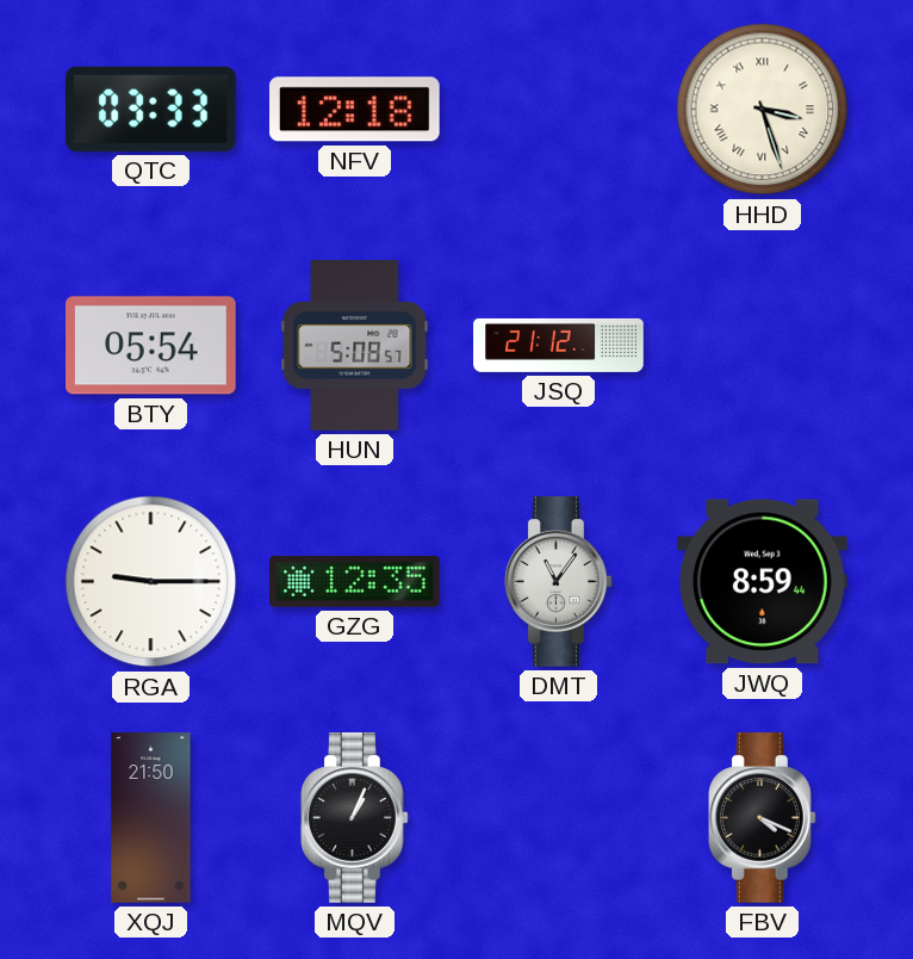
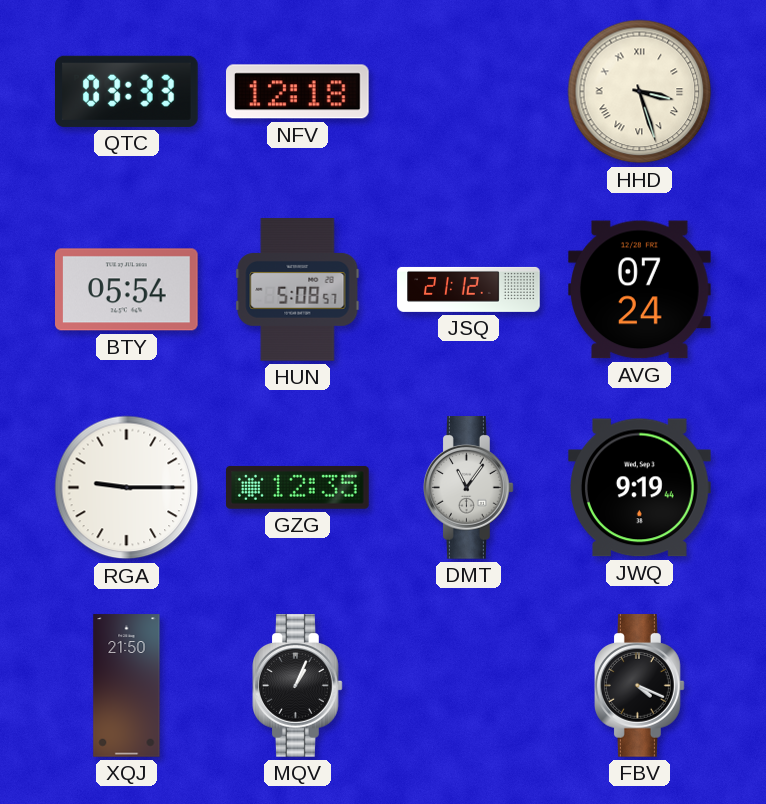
AVG: none -> 07:24
JWQ: 8:59 -> 9:19
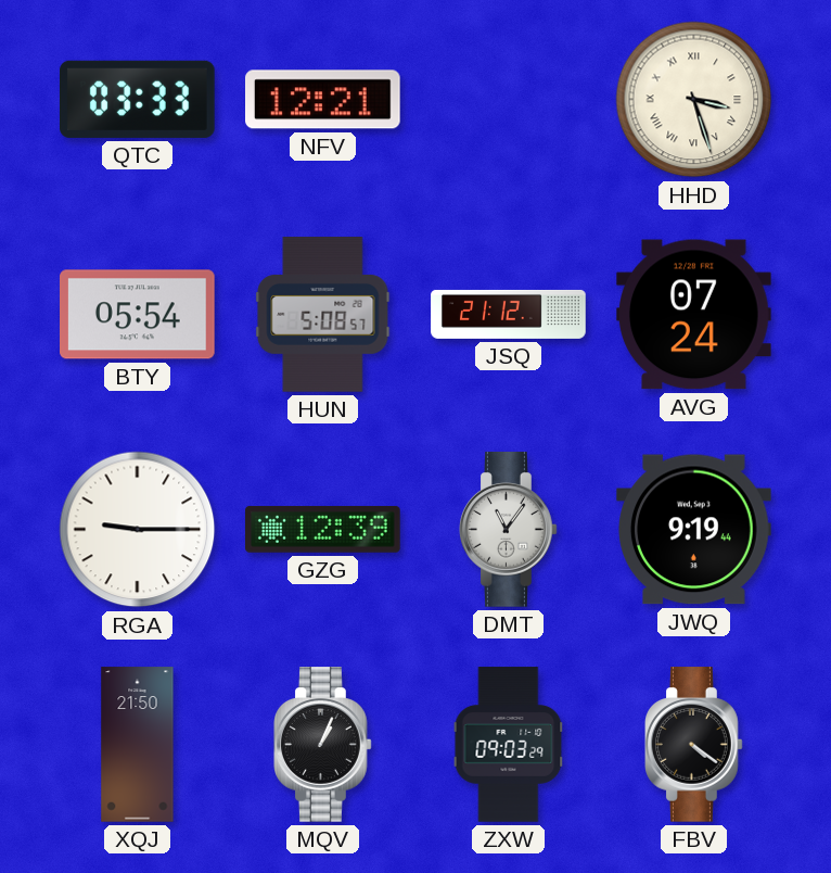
NFV: 12:18 -> 12:21
GZG: 12:35 -> 12:39
ZXW: none -> 09:03
FBV: 4:19 -> 4:21
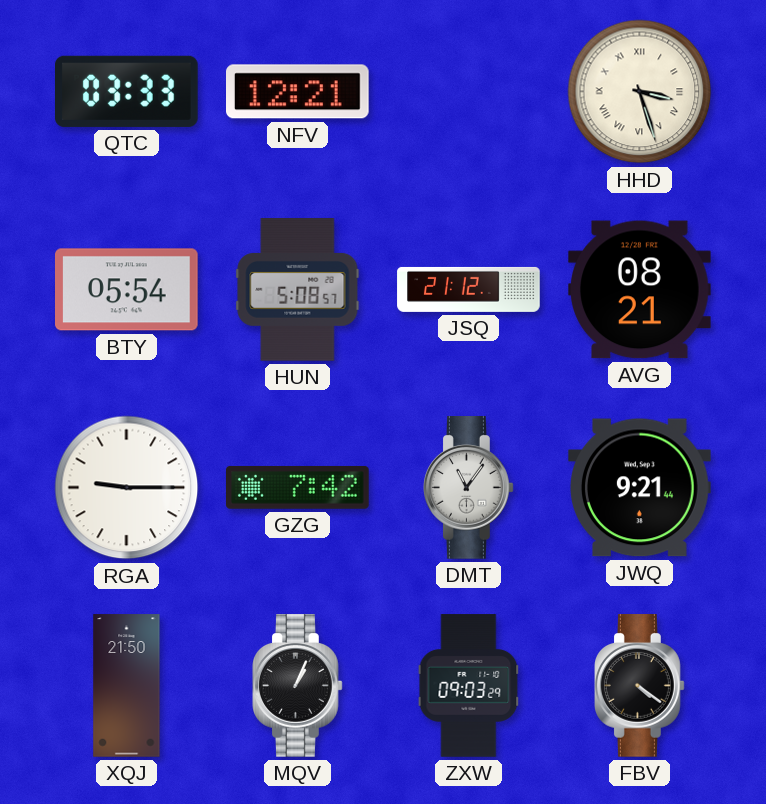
AVG: 07:24 -> 08:21
GZG: 12:39 -> 7:42
JWQ: 9:19 -> 9:21
